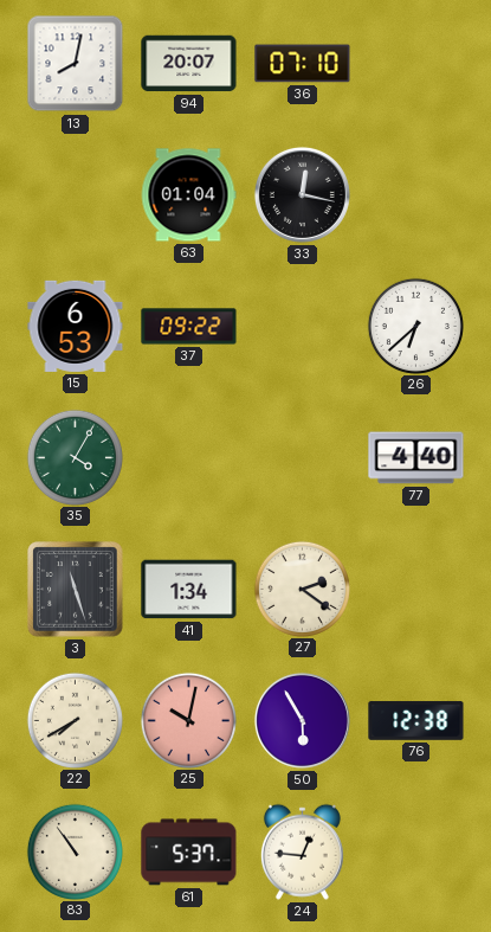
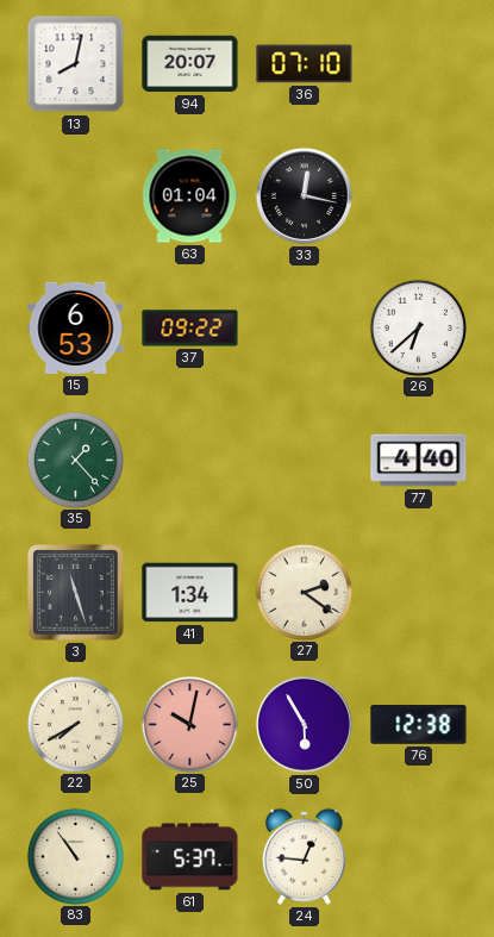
35: 4:05 -> 1:23
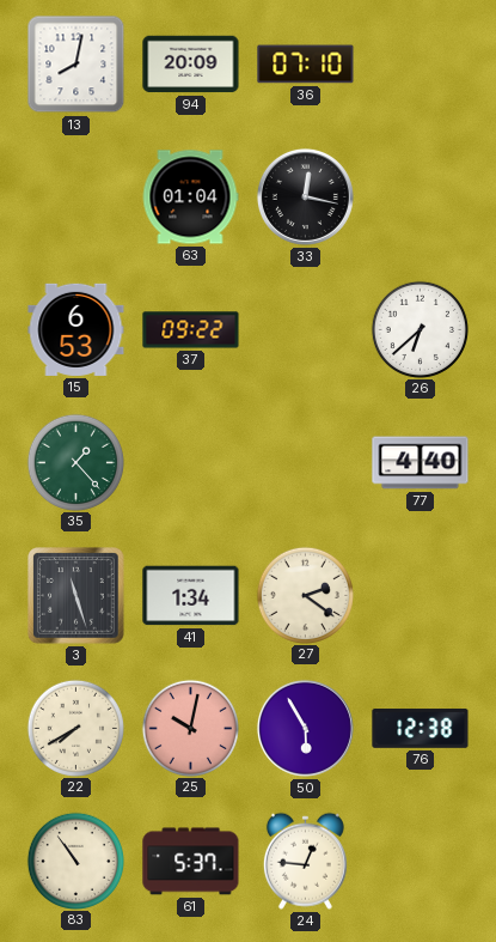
94: 20:07 -> 20:09
